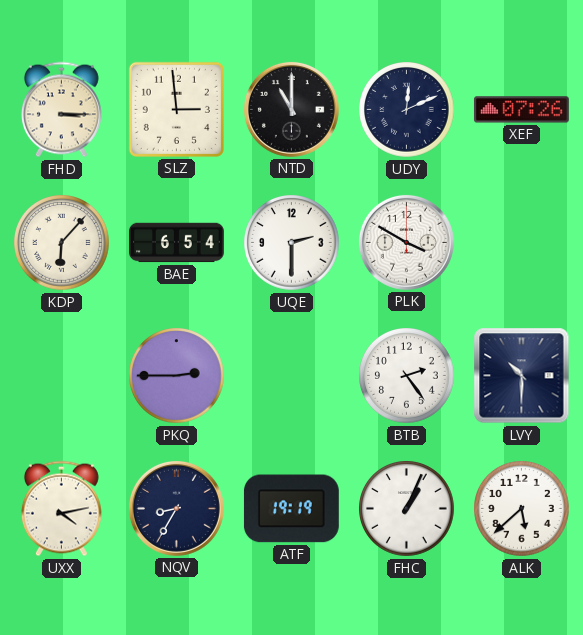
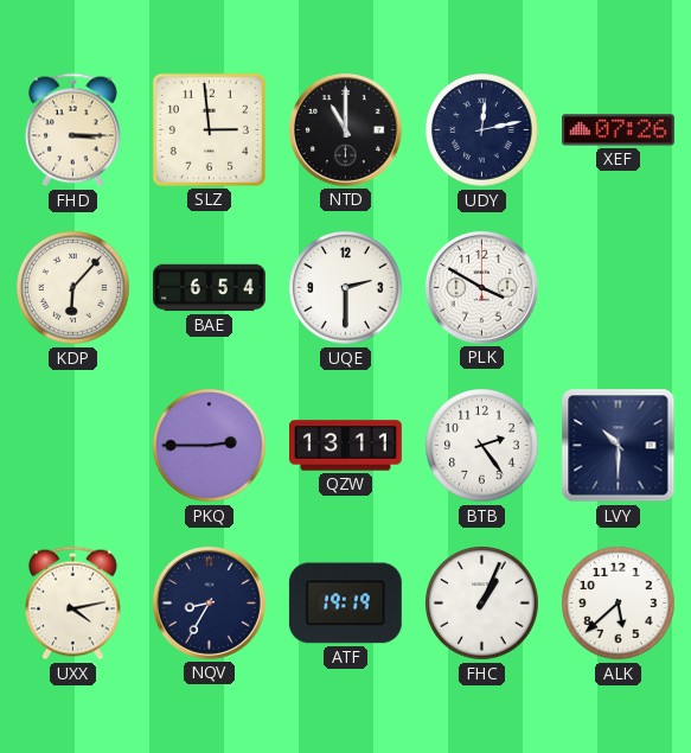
UDY: 12:11 -> 12:13
QZW: none -> 13:11
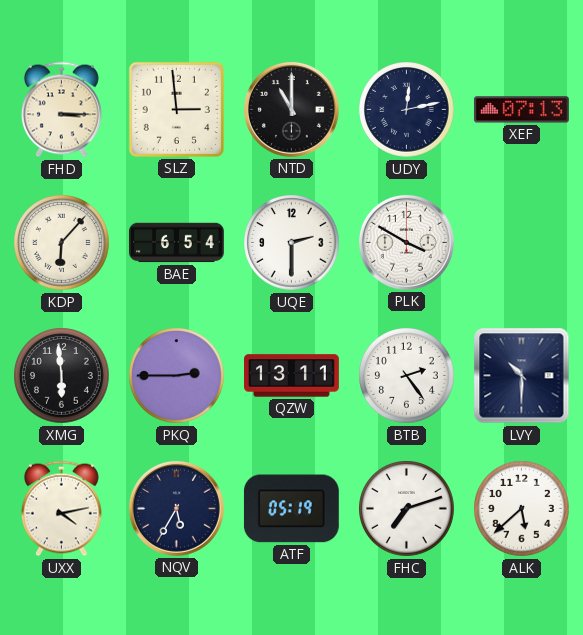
XEF: 07:26 -> 07:13
XMG: none -> 5:59
NQV: 8:35 -> 5:35
ATF: 19:19 -> 05:19
FHC: 1:04 -> 7:12
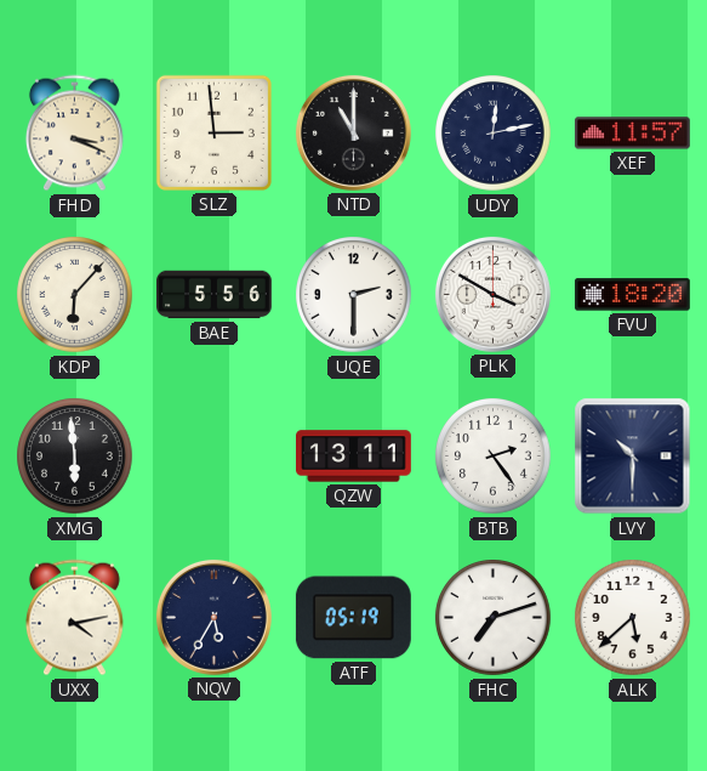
FHD: 3:15 -> 3:19
XEF: 07:13 -> 11:57
BAE: 6:54 -> 5:56
FVU: none -> 18:20
PKQ: 2:45 -> none
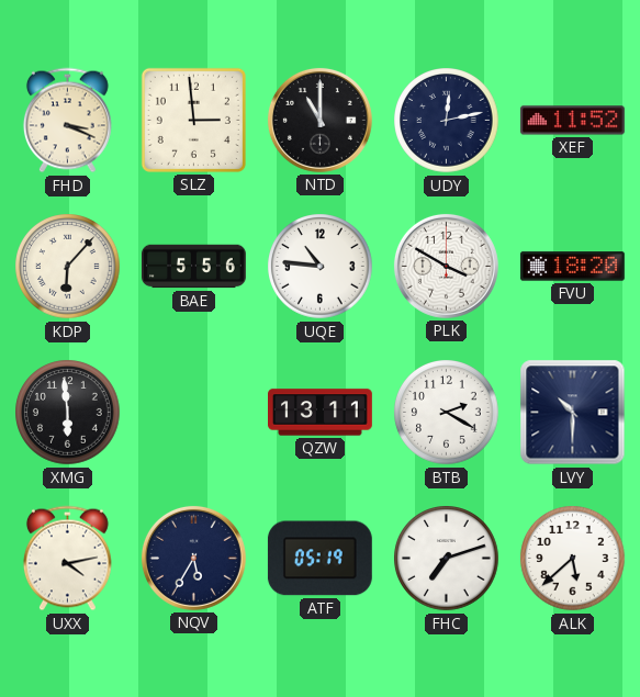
XEF: 11:57 -> 11:52
UQE: 2:30 -> 10:46
BTB: 2:24 -> 2:20
